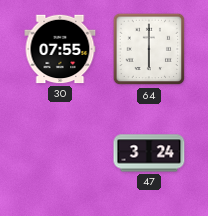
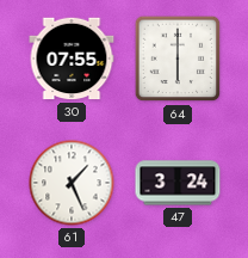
61: none -> 1:26
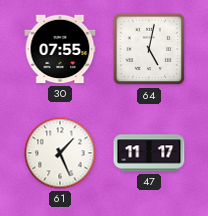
64: 6:00 -> 5:02
47: 3:24 -> 11:17
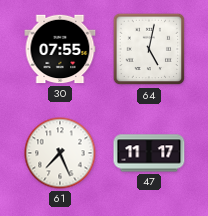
61: 1:26 -> 7:26
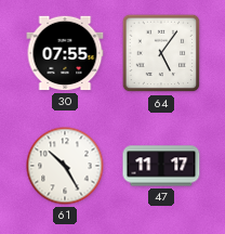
64: 5:02 -> 5:06
61: 7:26 -> 10:25
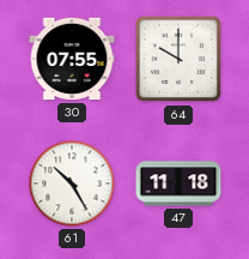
64: 5:06 -> 10:00
47: 11:17 -> 11:18
